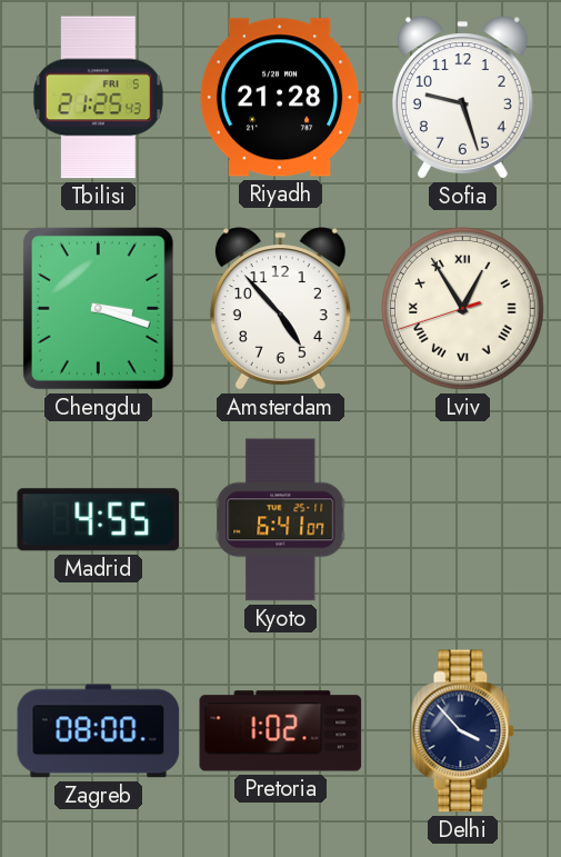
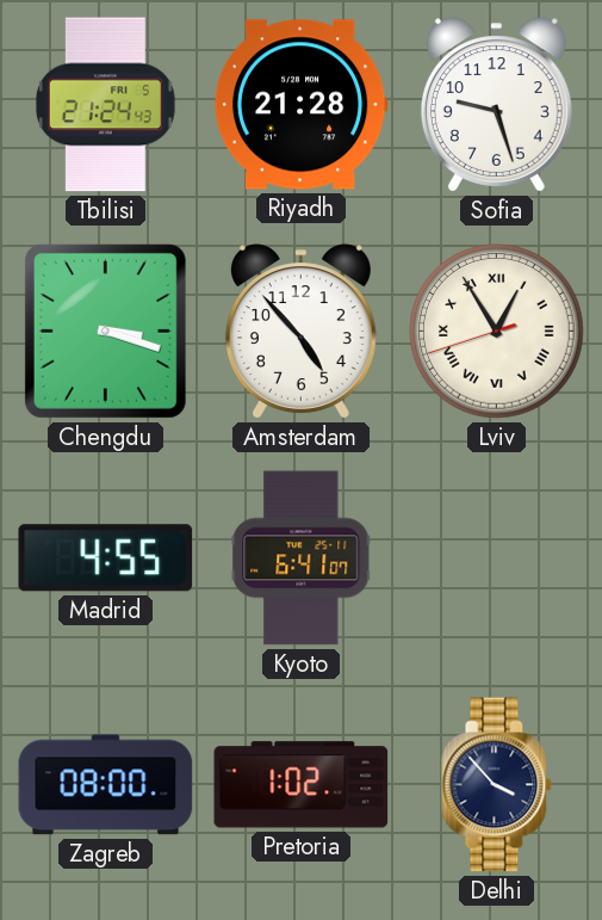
Tbilisi: 21:25 -> 21:24
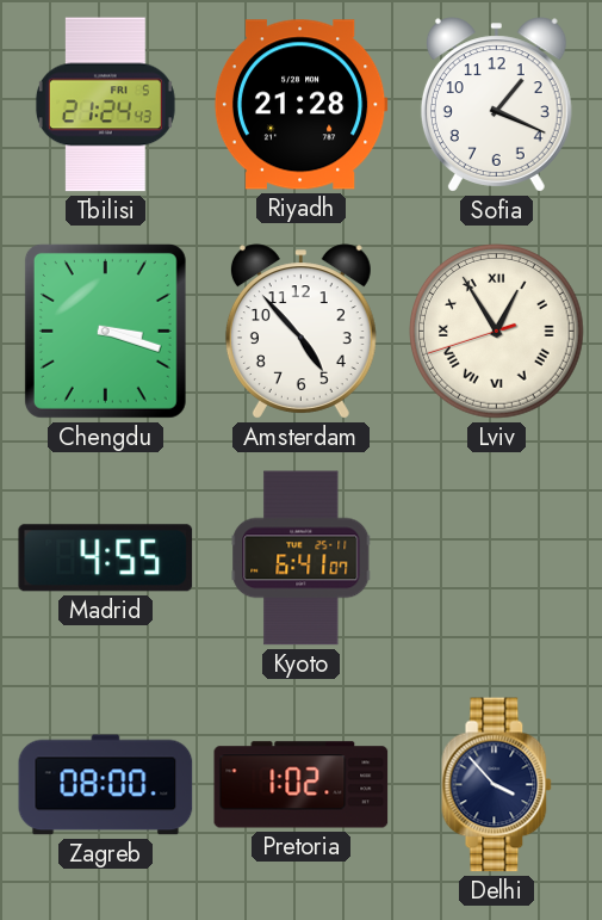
Sofia: 9:27 -> 1:19
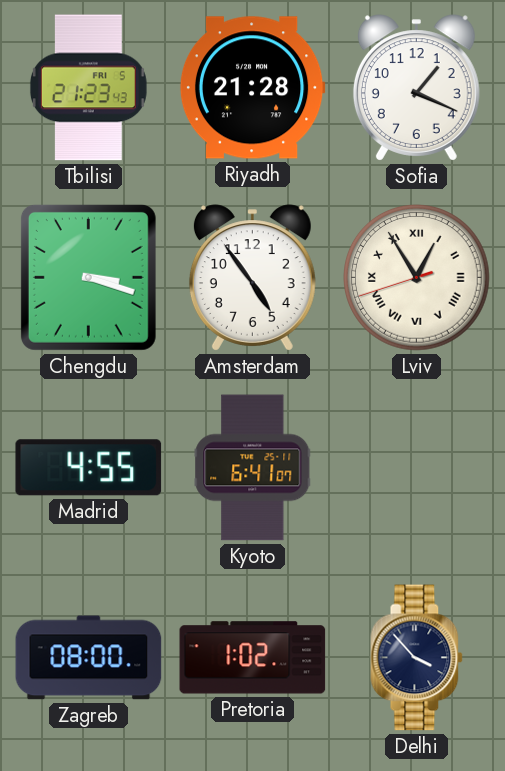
Tbilisi: 21:24 -> 21:23
Amsterdam: 4:53 -> 4:54
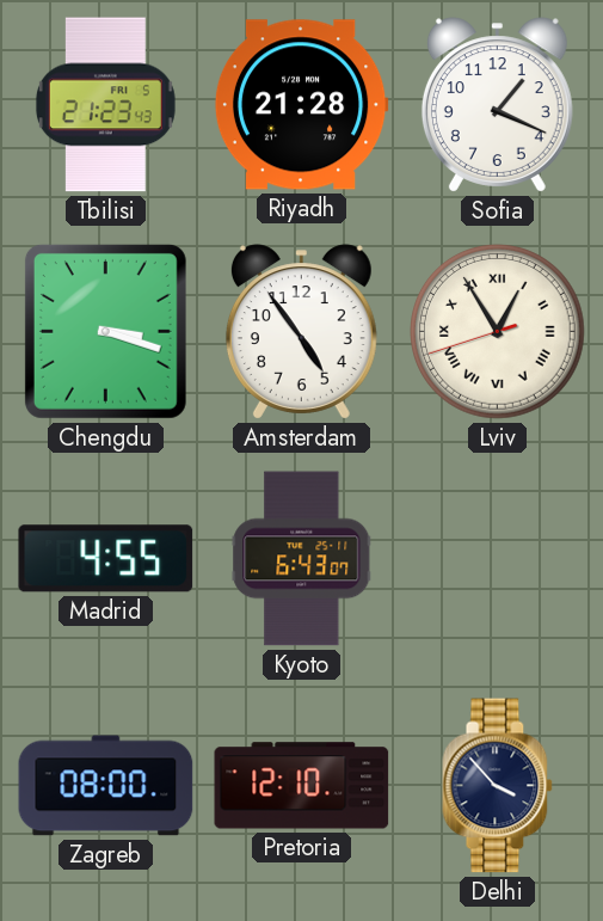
Kyoto: 6:41 -> 6:43
Pretoria: 1:02 -> 12:10
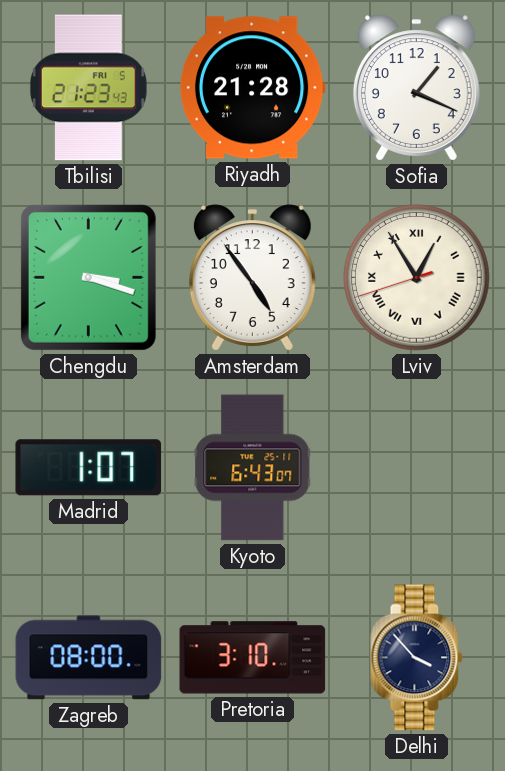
Madrid: 4:55 -> 1:07
Pretoria: 12:10 -> 3:10
